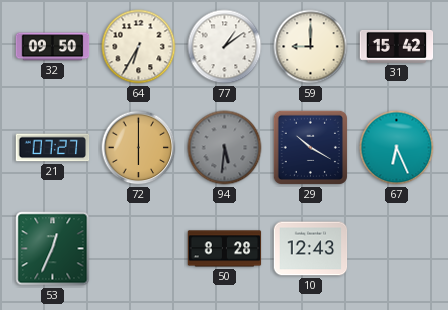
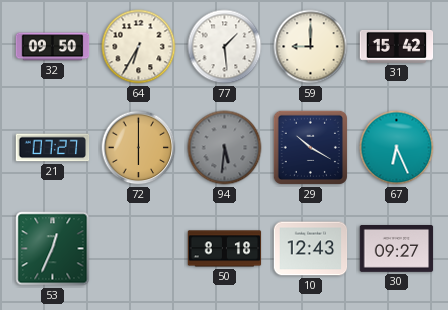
77: 1:09 -> 1:29
50: 8:28 -> 8:18
30: none -> 09:27
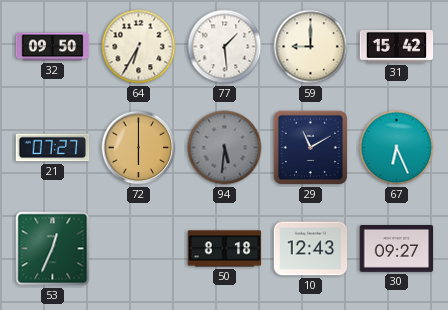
29: 10:20 -> 11:10
